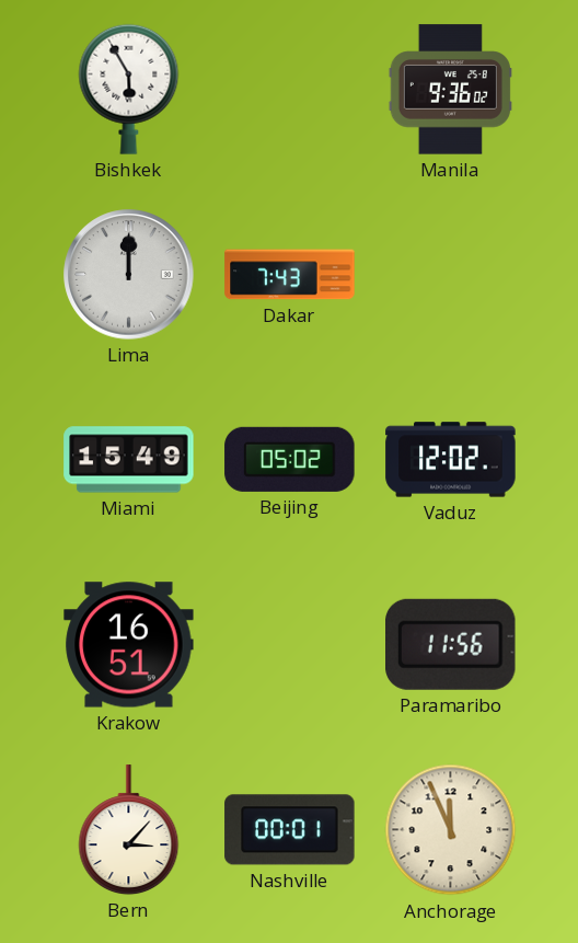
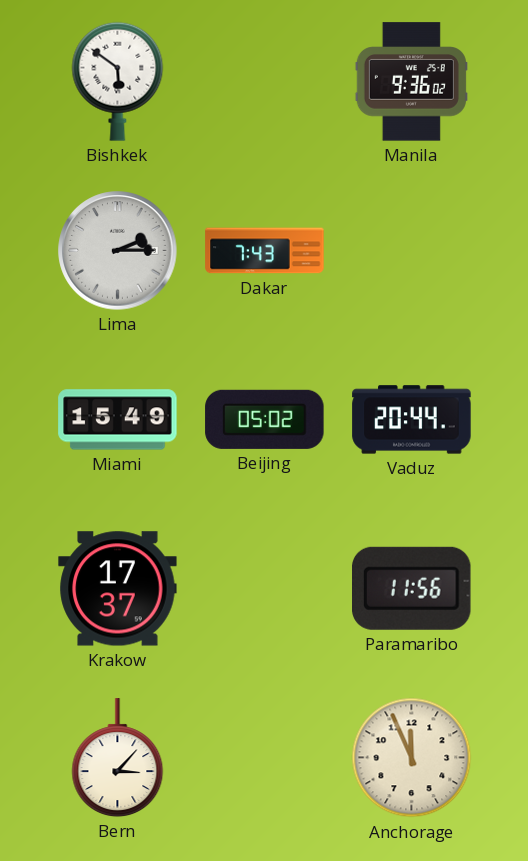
Bishkek: 5:55 -> 5:51
Lima: 12:00 -> 2:15
Vaduz: 12:02 -> 20:44
Krakow: 16:51 -> 17:37
Nashville: 00:01 -> none
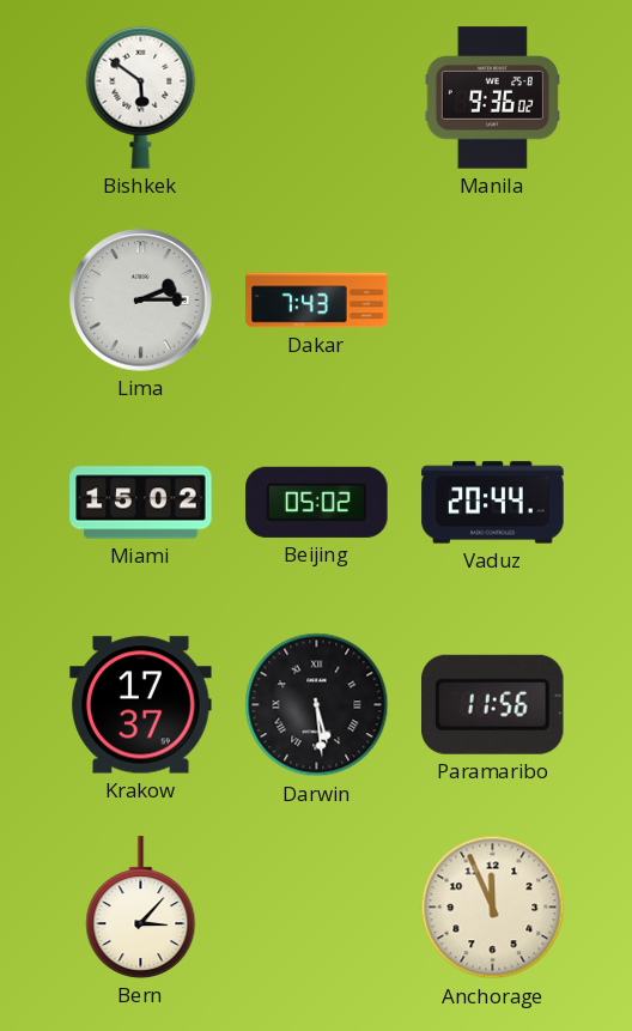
Miami: 15:49 -> 15:02
Darwin: none -> 5:29
